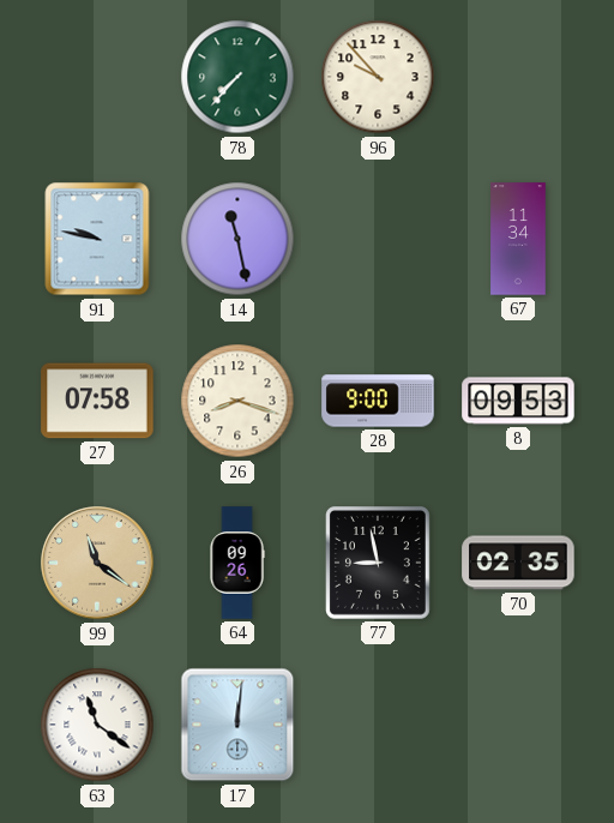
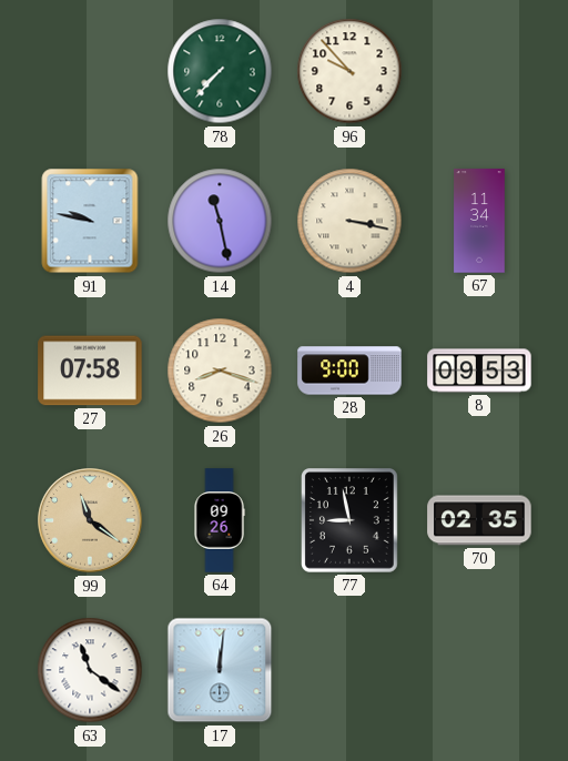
4: none -> 3:17
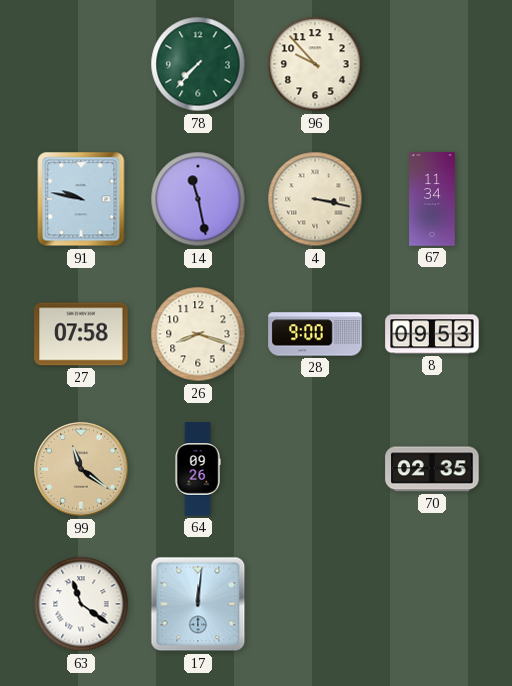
77: 8:58 -> none
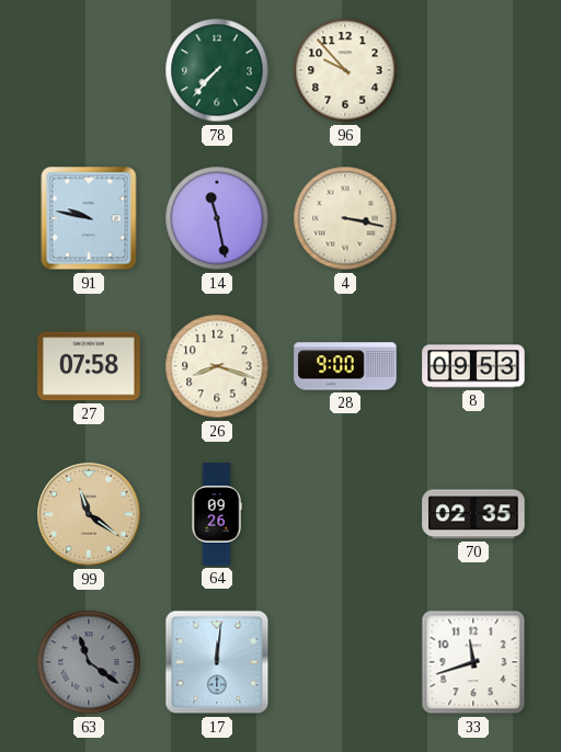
67: 11:34 -> none
63 dial: white -> grey
33: none -> 11:42
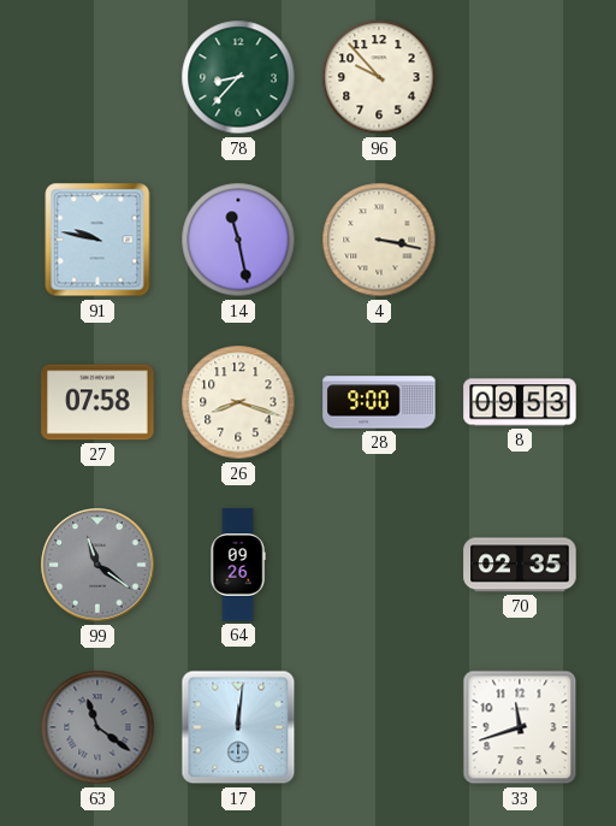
78: 7:37 -> 8:37
99 dial: champagne -> grey
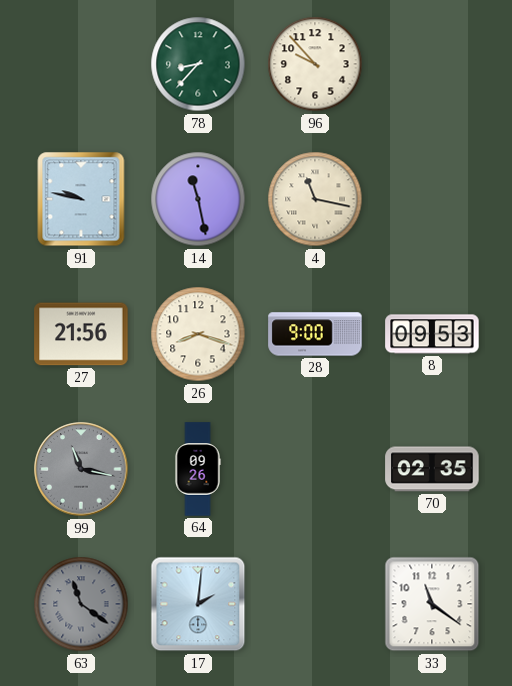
4: 3:17 -> 11:17
27: 07:58 -> 21:56
99: 11:21 -> 11:17
17: 12:01 -> 2:01
33: 11:42 -> 11:21
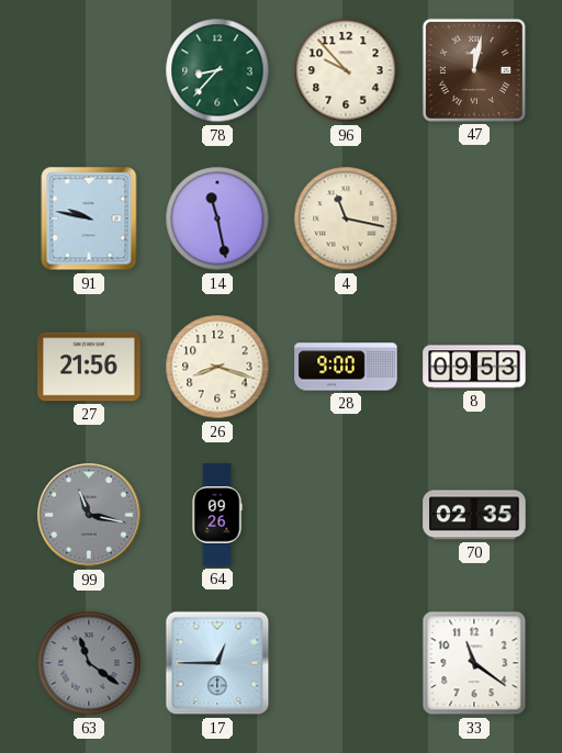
47: none -> 12:02
17: 2:01 -> 12:45
